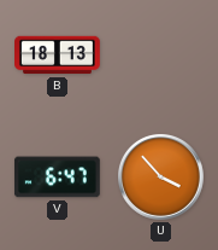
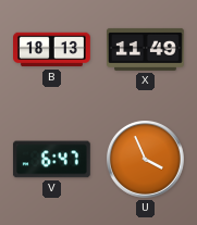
X: none -> 11:49
U: 3:53 -> 3:56
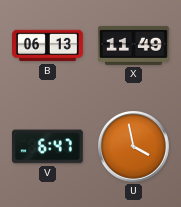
B: 18:13 -> 06:13
U: 3:56 -> 3:58
